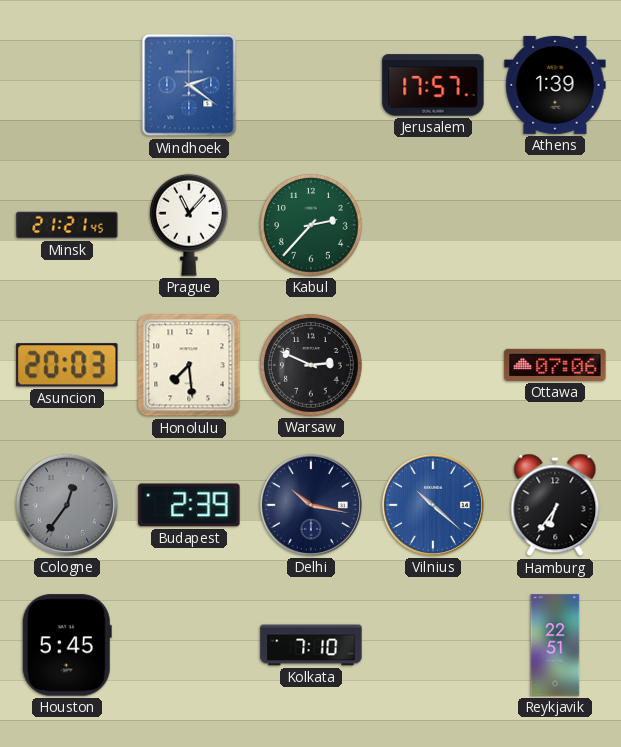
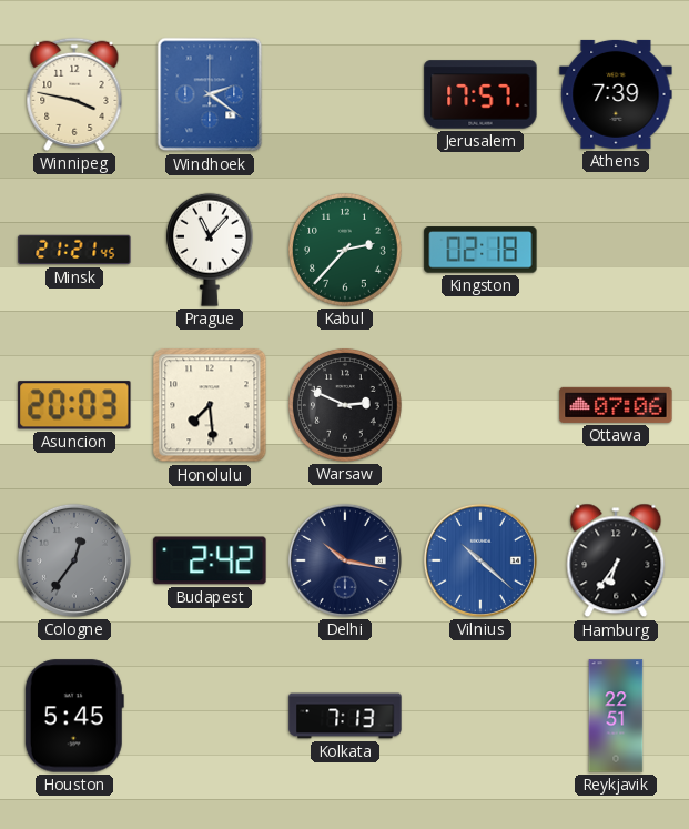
Winnipeg: none -> 3:47
Athens: 1:39 -> 7:39
Kingston: none -> 02:18
Budapest: 2:39 -> 2:42
Kolkata: 7:10 -> 7:13
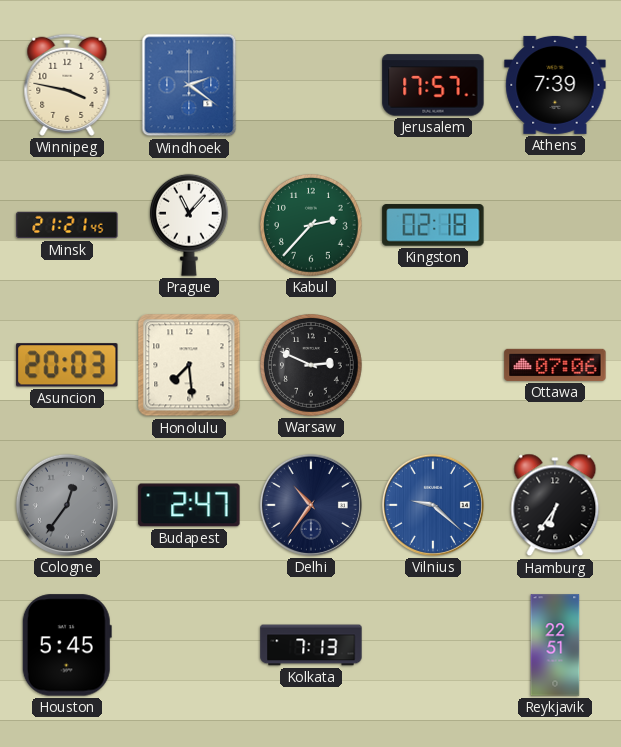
Budapest: 2:42 -> 2:47
Delhi: 10:17 -> 10:36
Vilnius: 10:22 -> 9:22
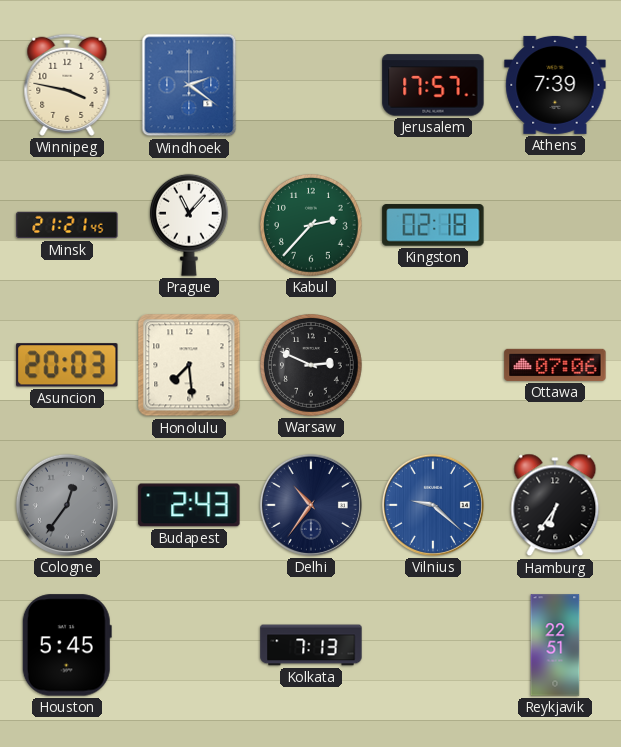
Budapest: 2:47 -> 2:43
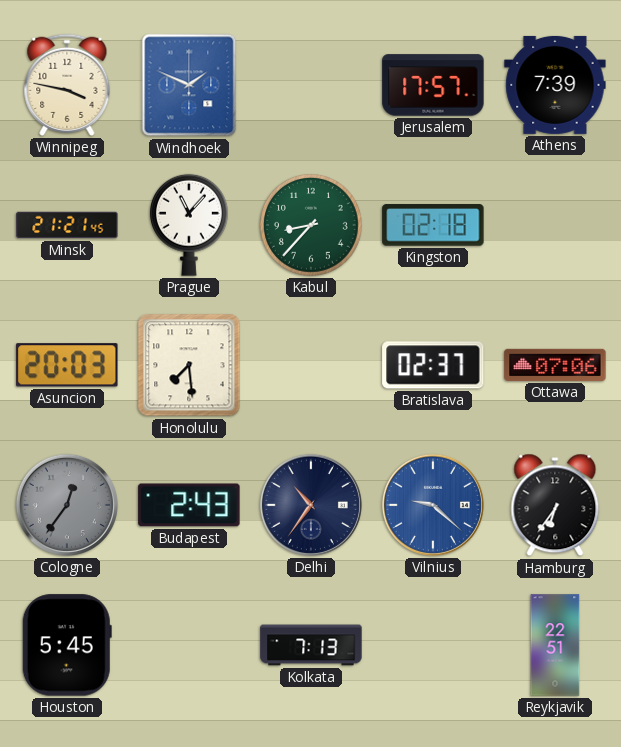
Windhoek: 2:21 -> 1:49
Kabul: 2:37 -> 8:37
Warsaw: 2:49 -> none
Bratislava: none -> 02:37
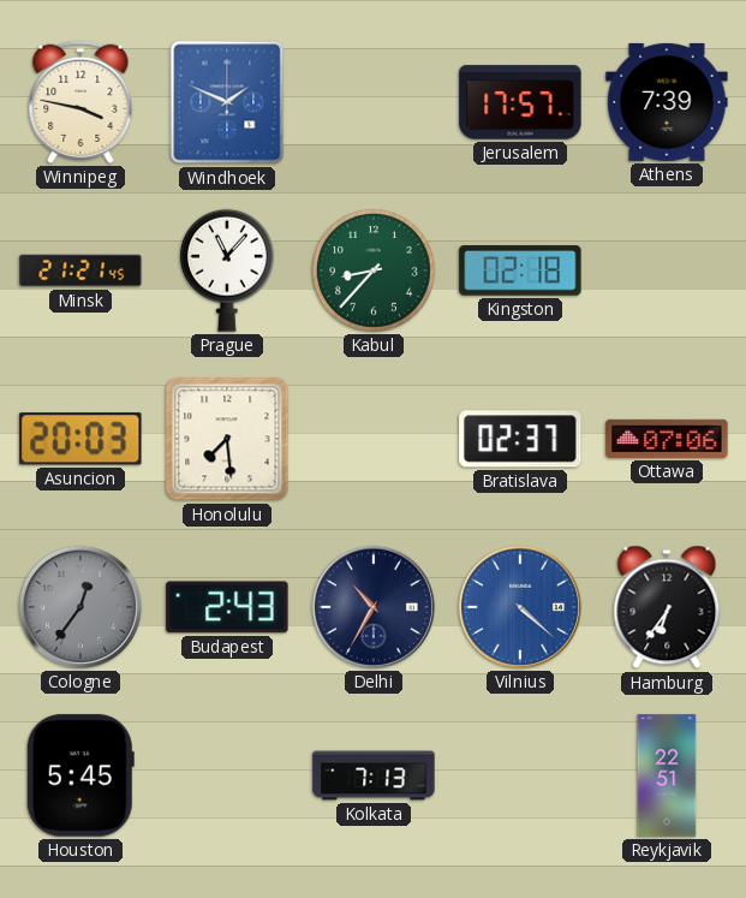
Delhi: 10:36 -> 10:35
Vilnius: 9:22 -> 4:22
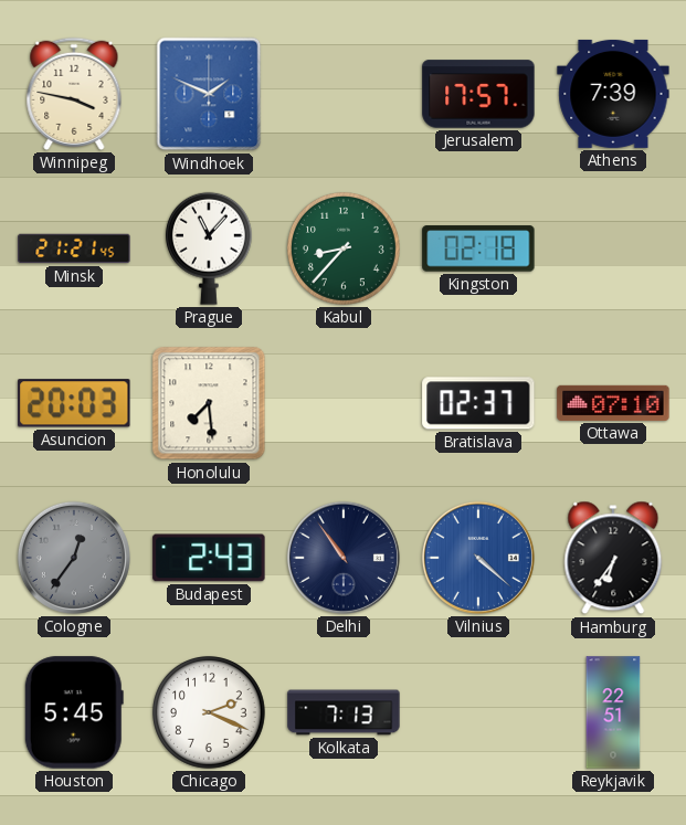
Ottawa: 07:06 -> 07:10
Delhi: 10:35 -> 10:54
Chicago: none -> 2:19
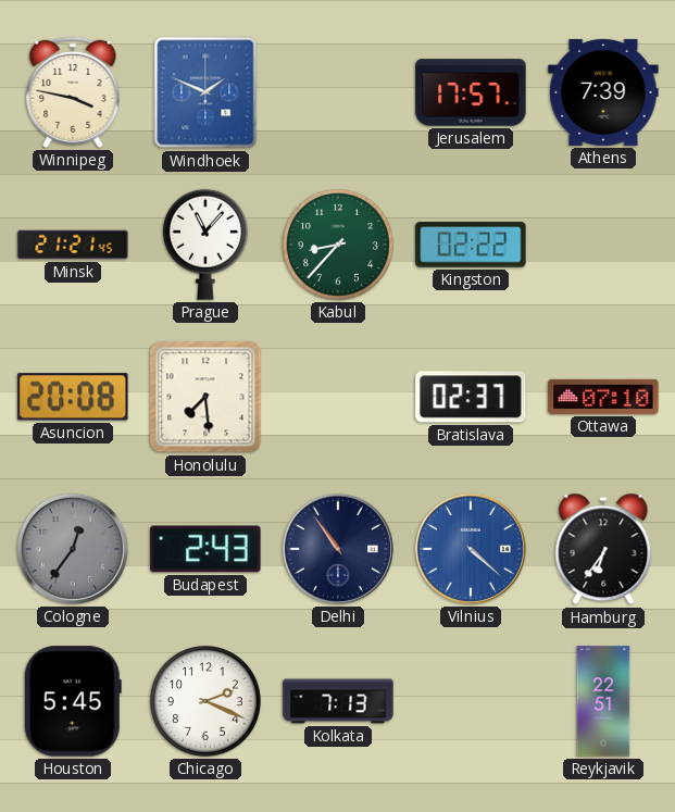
Kingston: 02:18 -> 02:22
Asuncion: 20:03 -> 20:08
